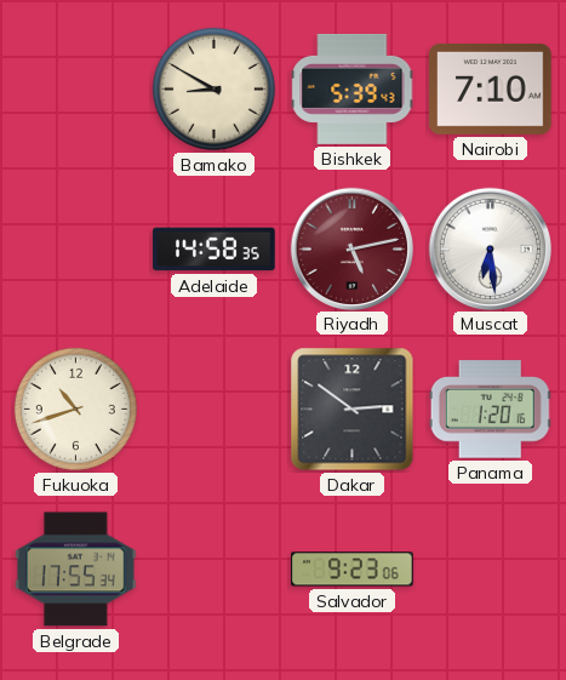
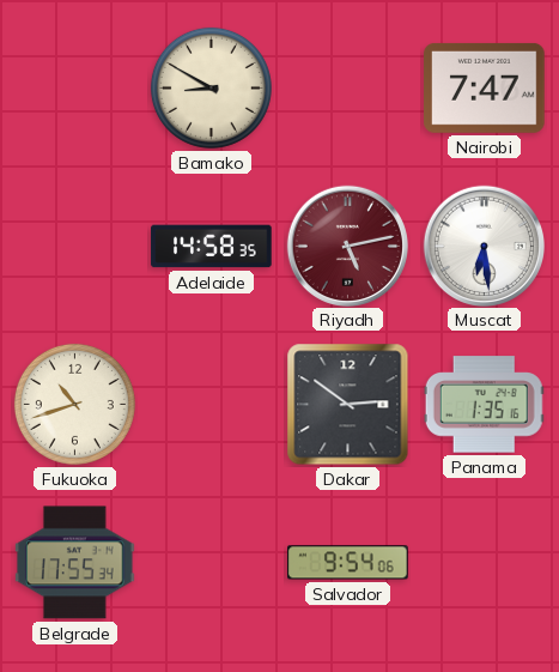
Bishkek: 5:39 -> none
Nairobi: 7:10 -> 7:47
Panama: 1:20 -> 1:35
Salvador: 9:23 -> 9:54
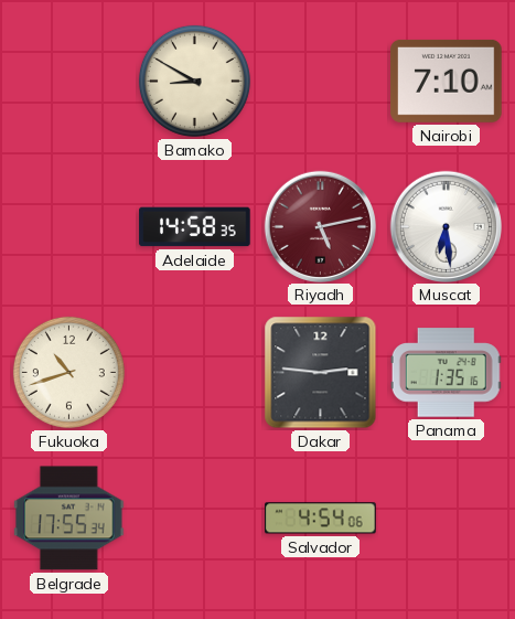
Nairobi: 7:47 -> 7:10
Dakar: 2:51 -> 2:46
Salvador: 9:54 -> 4:54
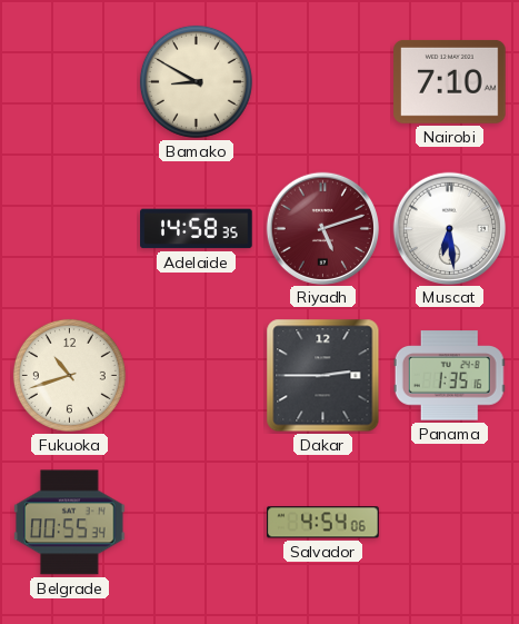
Riyadh: 5:13 -> 5:12
Dakar: 2:46 -> 2:45
Belgrade: 17:55 -> 00:55
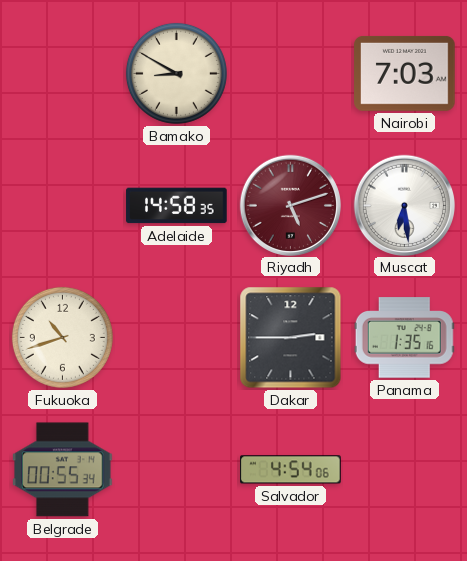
Nairobi: 7:10 -> 7:03
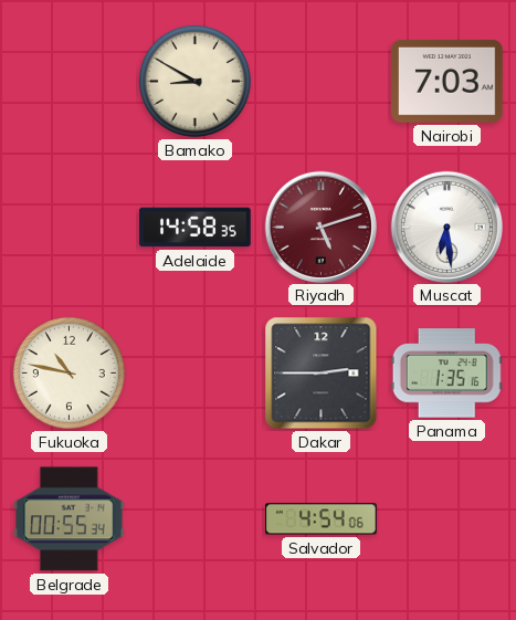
Fukuoka: 10:42 -> 10:47
